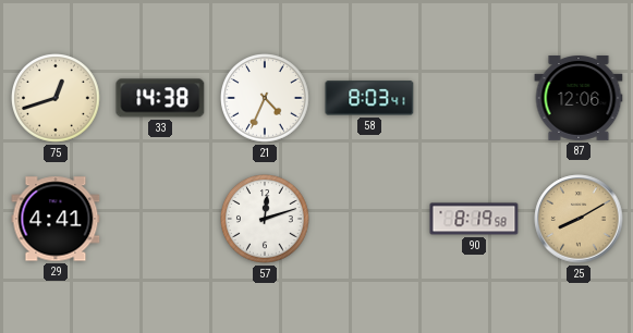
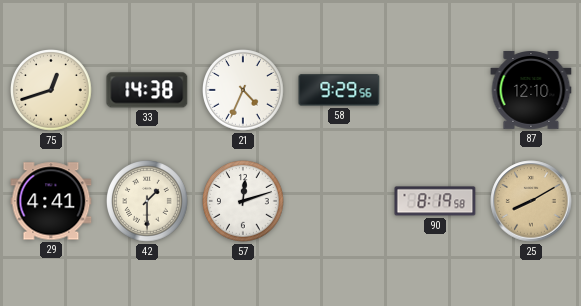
58: 8:03 -> 9:29
87: 12:06 -> 12:10
42: none -> 1:30
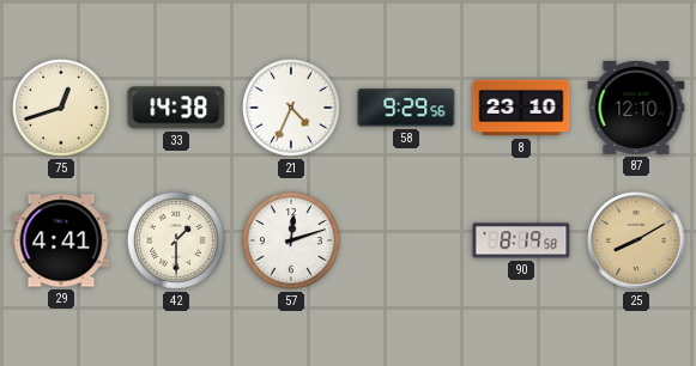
8: none -> 23:10
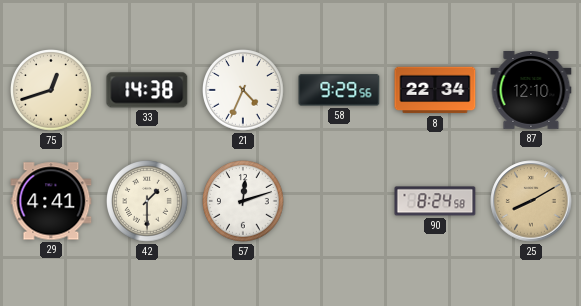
8: 23:10 -> 22:34
90: 8:19 -> 8:24
